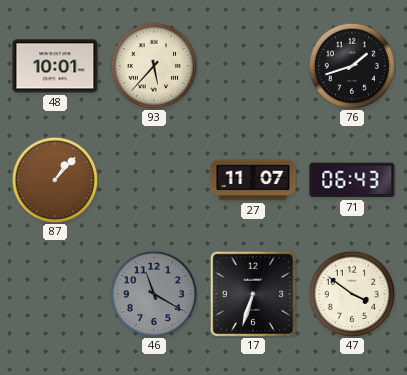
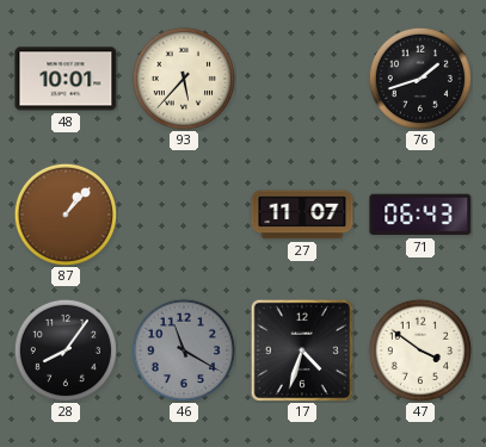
28: none -> 8:06
17: 6:33 -> 4:33
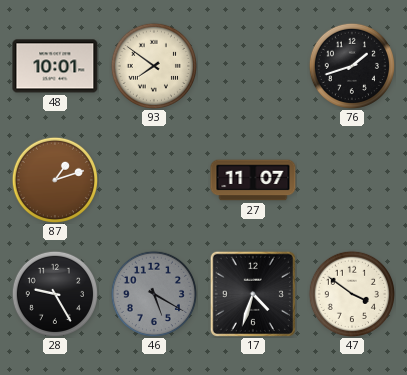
93: 5:37 -> 7:51
87: 1:07 -> 1:12
71: 06:43 -> none
28: 8:06 -> 9:25
46: 11:20 -> 5:20
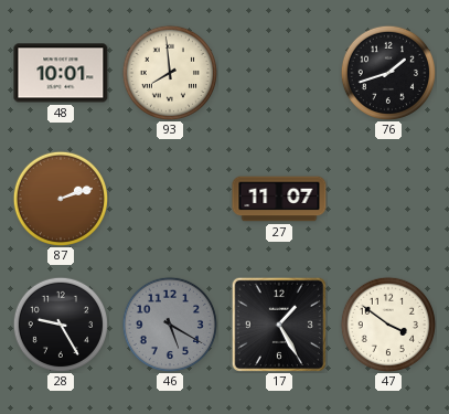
93: 7:51 -> 7:59
87: 1:12 -> 2:12
17: 4:33 -> 1:25
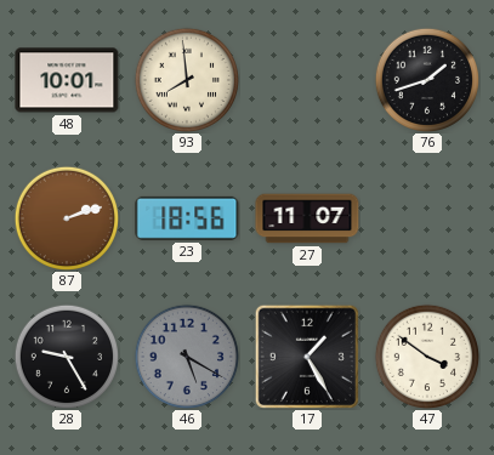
23: none -> 18:56
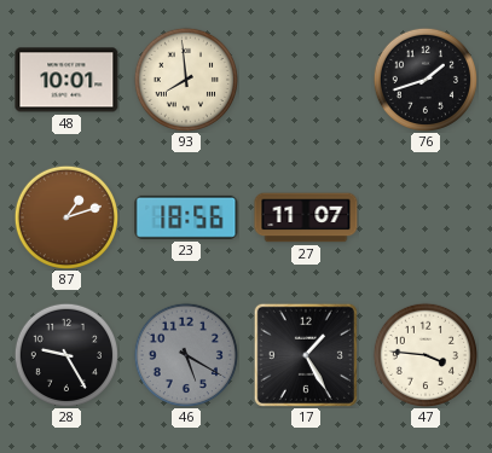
87: 2:12 -> 1:12
47: 3:51 -> 3:46
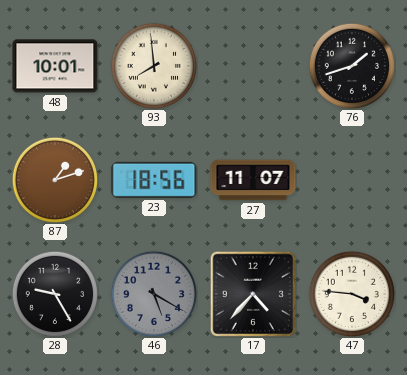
17: 1:25 -> 4:37
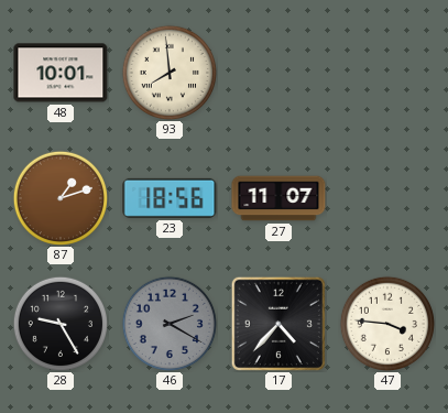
76: 1:42 -> none
46: 5:20 -> 2:20
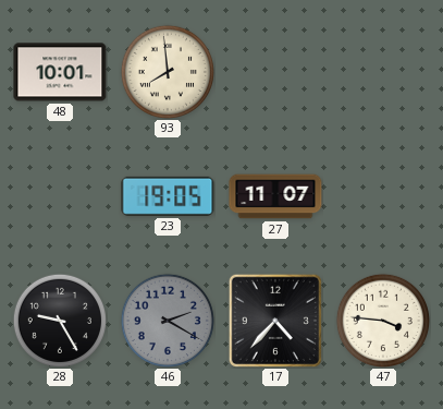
87: 1:12 -> none
23: 18:56 -> 19:05
